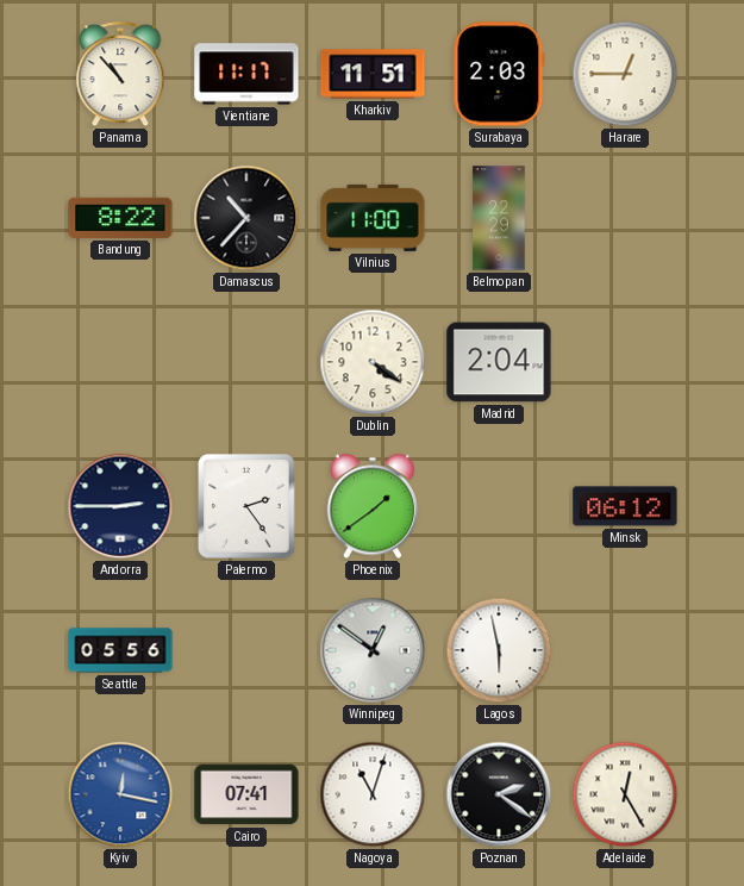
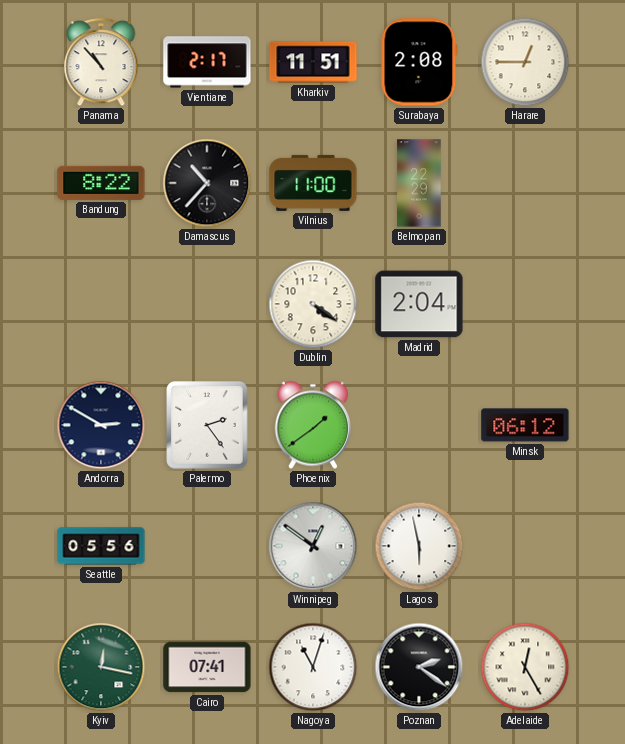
Vientiane: 11:17 -> 2:17
Surabaya: 2:03 -> 2:08
Andorra: 2:45 -> 2:50
Kyiv dial: blue -> green
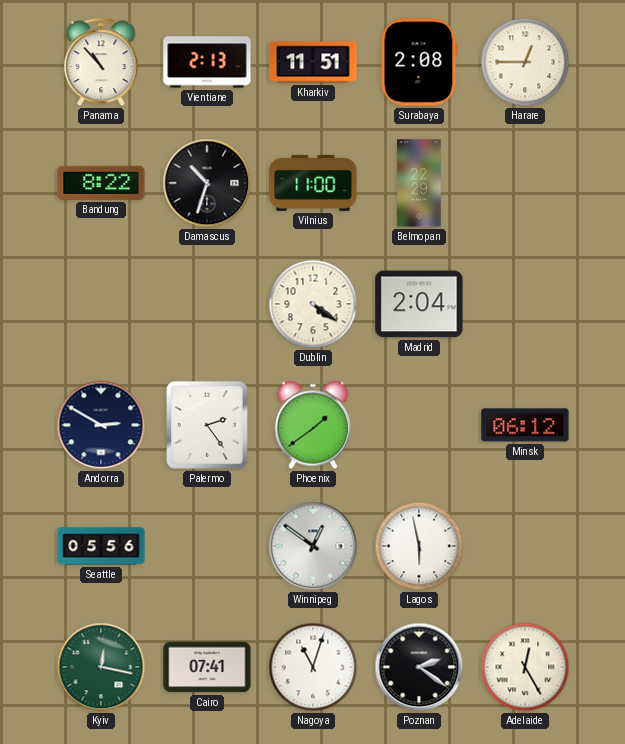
Vientiane: 2:17 -> 2:13
Damascus: 10:37 -> 10:33
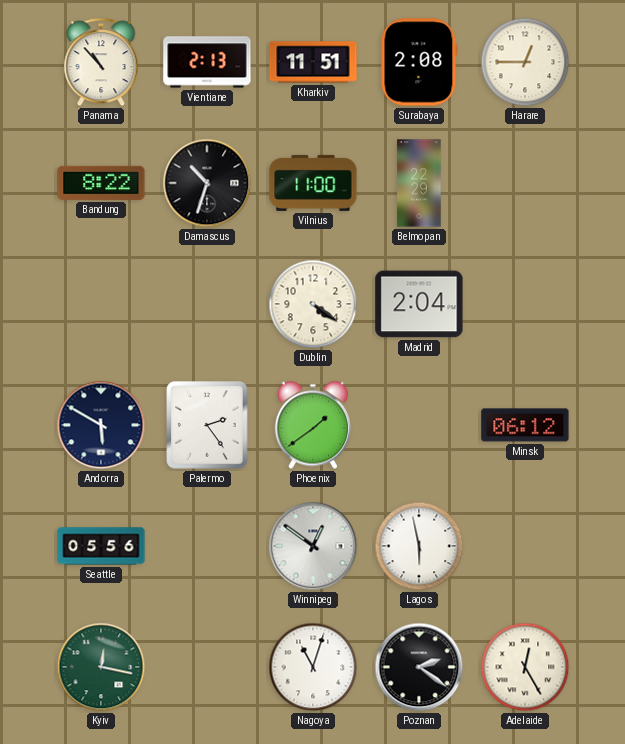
Andorra: 2:50 -> 5:50
Cairo: 07:41 -> none
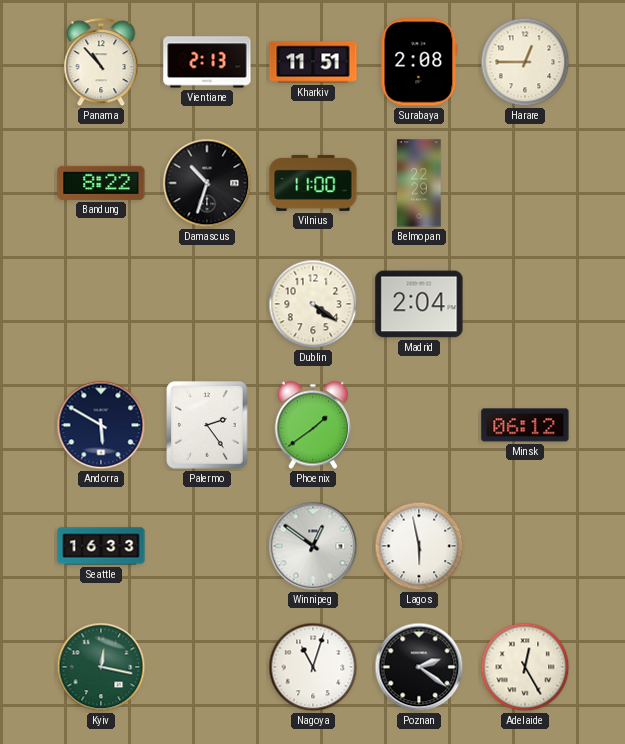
Seattle: 05:56 -> 16:33
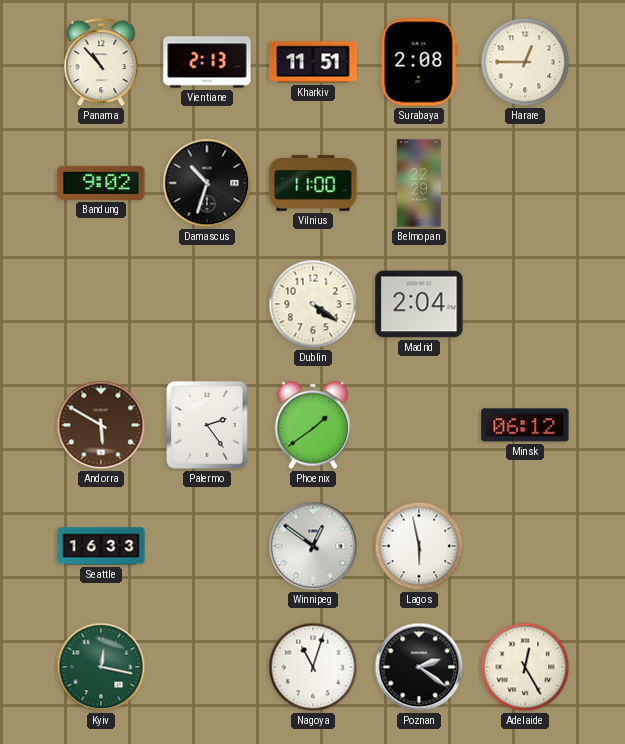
Bandung: 8:22 -> 9:02
Andorra dial: navy -> brown
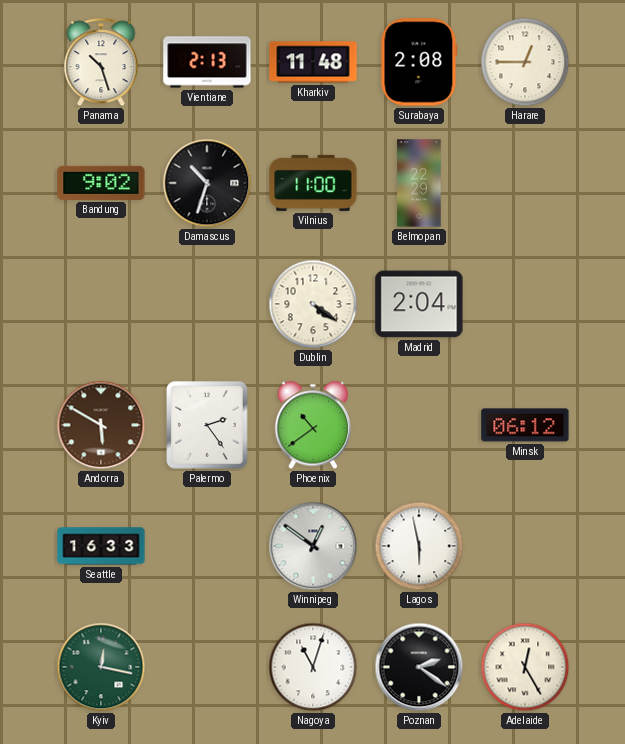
Panama: 10:53 -> 10:27
Kharkiv: 11:51 -> 11:48
Phoenix: 1:39 -> 10:39
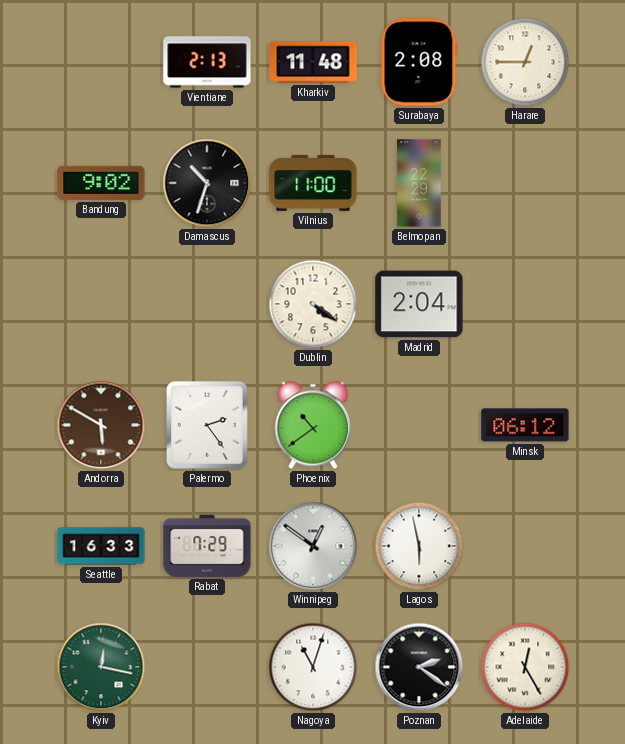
Panama: 10:27 -> none
Rabat: none -> 7:29
